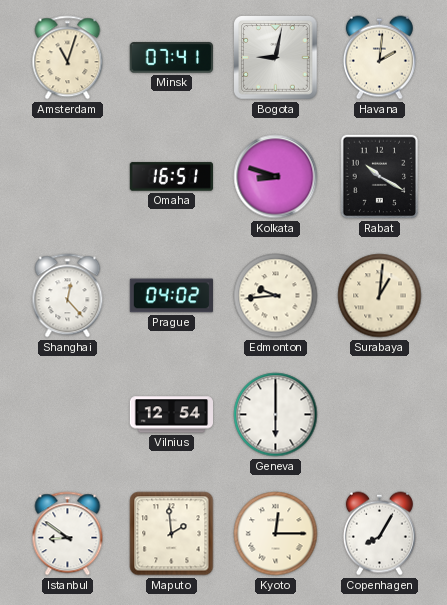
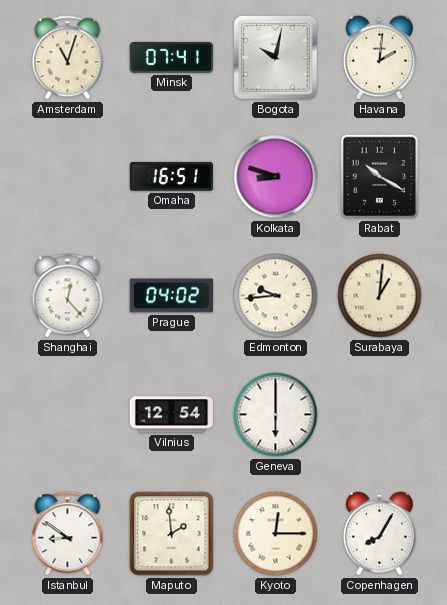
Bogota: 9:02 -> 10:02
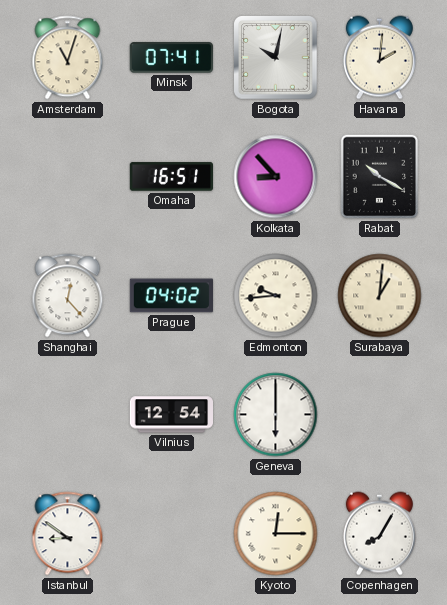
Kolkata: 8:48 -> 8:53
Maputo: 1:59 -> none
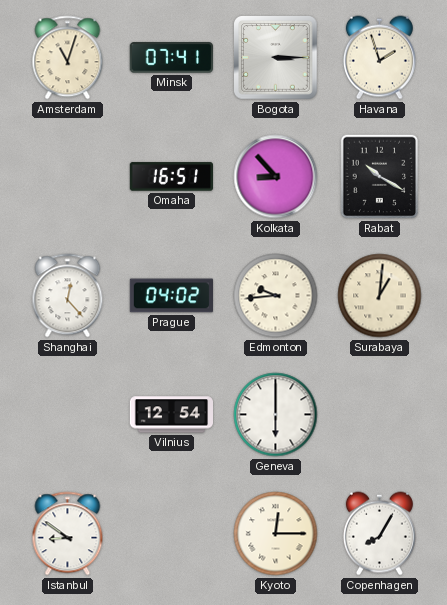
Bogota: 10:02 -> 3:15
Havana: 2:01 -> 1:57
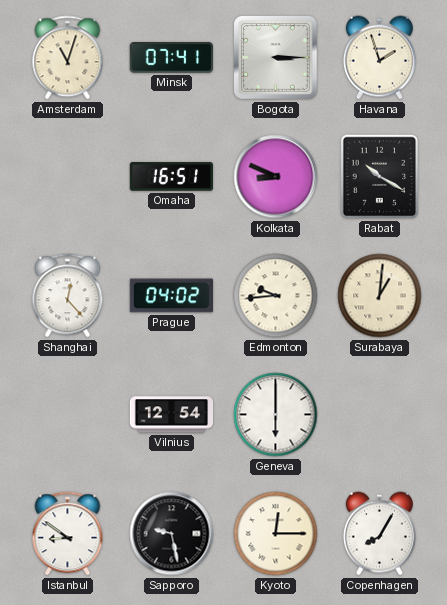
Kolkata: 8:53 -> 8:49
Sapporo: none -> 9:28
